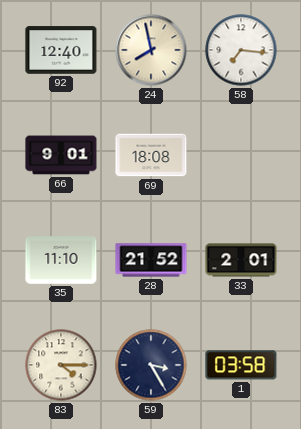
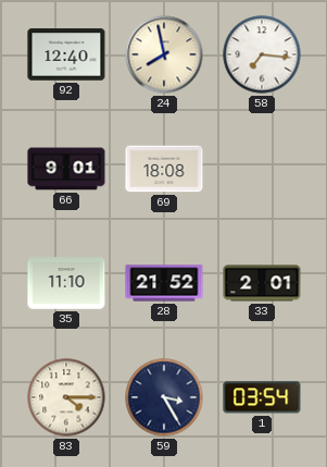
1: 03:58 -> 03:54
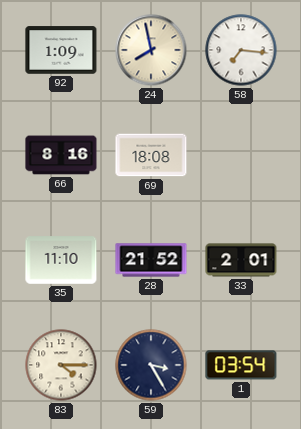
92: 12:40 -> 1:09
66: 9:01 -> 8:16
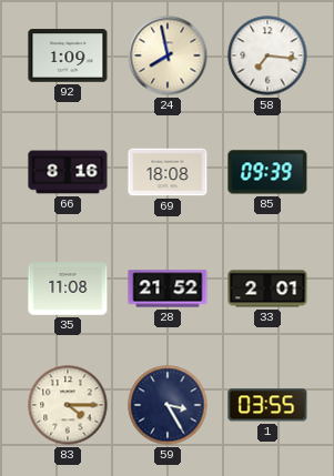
85: none -> 09:39
35: 11:10 -> 11:08
1: 03:54 -> 03:55
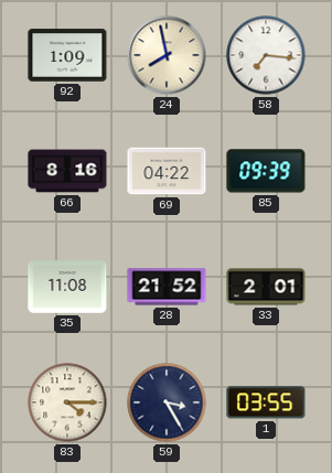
69: 18:08 -> 04:22
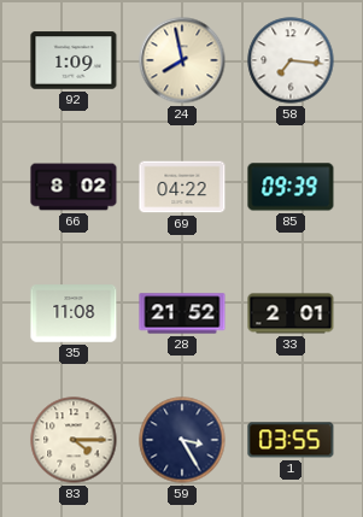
66: 8:16 -> 8:02
